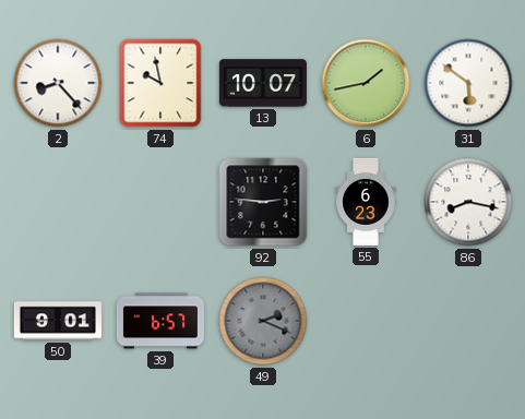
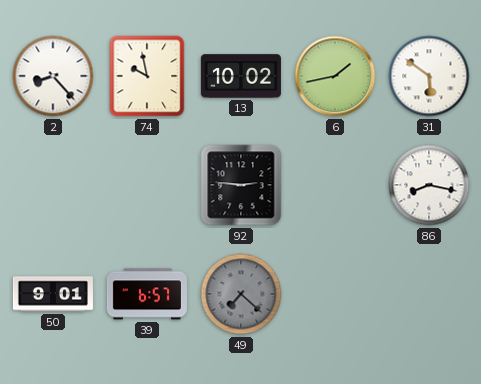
13: 10:07 -> 10:02
55: 6:23 -> none
49: 2:19 -> 7:22
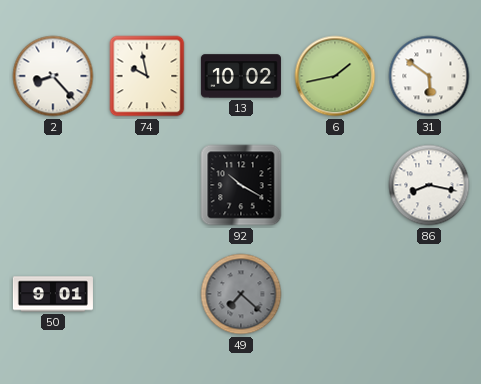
92: 2:46 -> 10:20
39: 6:57 -> none
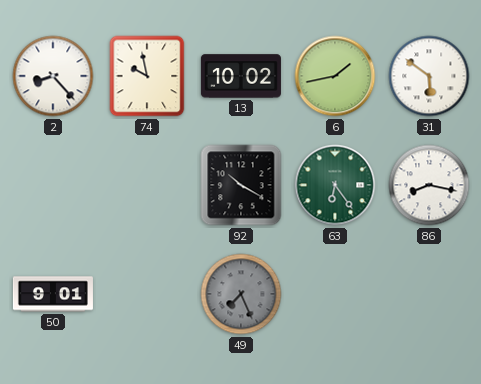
63: none -> 6:24
49: 7:22 -> 7:26
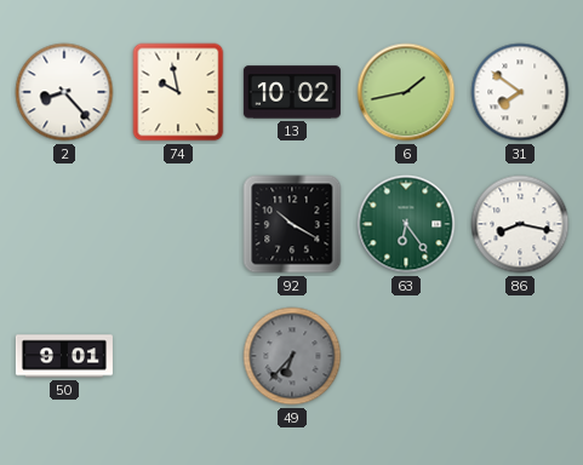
31: 5:51 -> 7:51
49: 7:26 -> 6:37
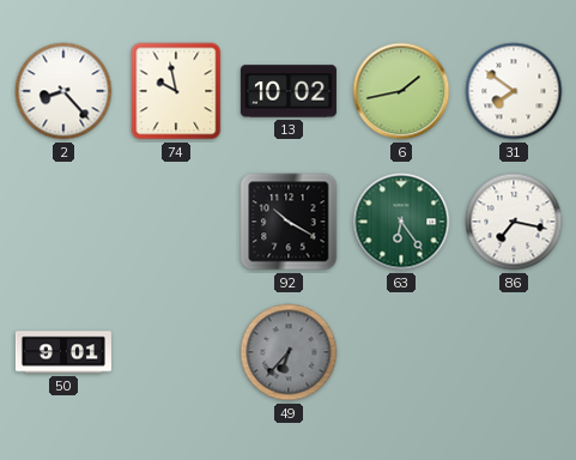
86: 8:17 -> 7:17
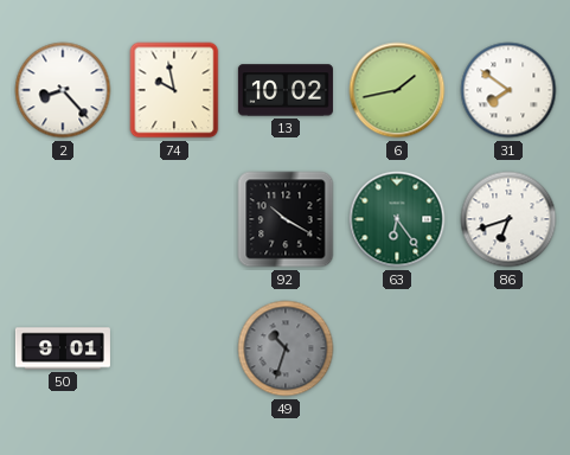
86: 7:17 -> 6:42
49: 6:37 -> 10:33
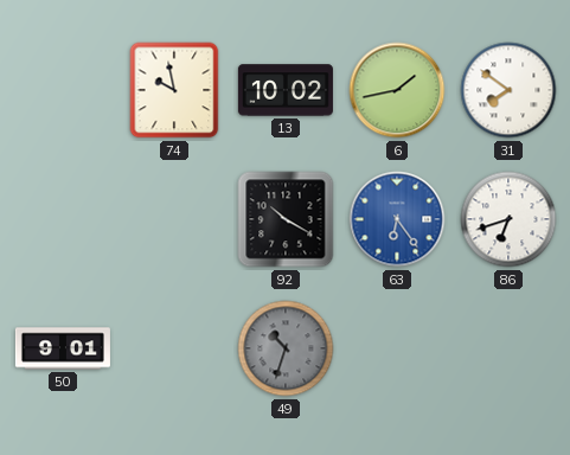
2: 8:23 -> none
63 dial: green -> blue
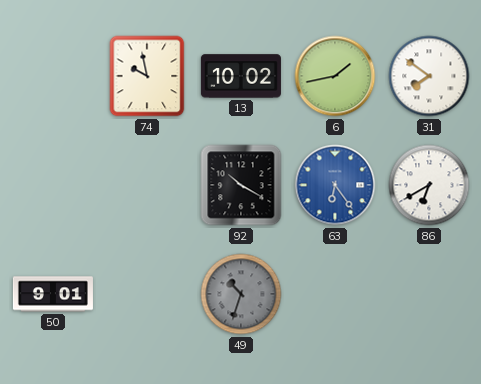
86: 6:42 -> 6:40
